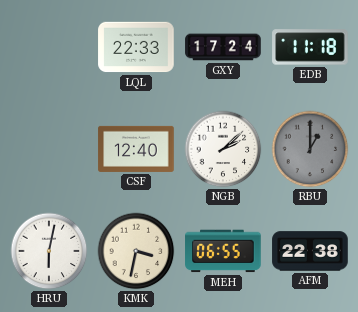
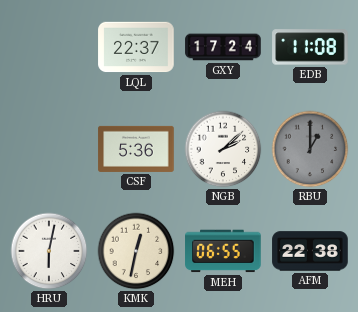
LQL: 22:33 -> 22:37
EDB: 11:18 -> 11:08
CSF: 12:40 -> 5:36
KMK: 3:32 -> 12:32
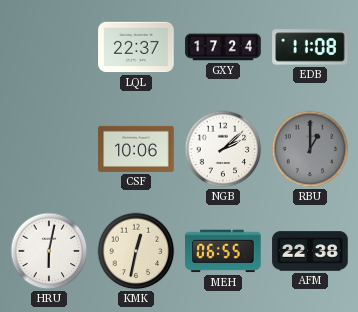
CSF: 5:36 -> 10:06
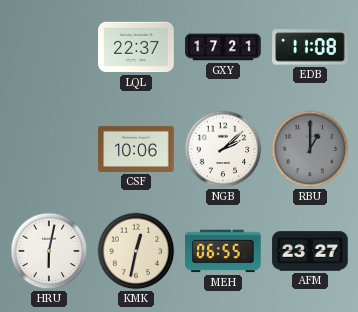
GXY: 17:24 -> 17:21
AFM: 22:38 -> 23:27
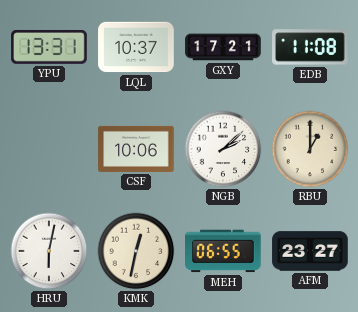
YPU: none -> 13:31
LQL: 22:37 -> 10:37
RBU dial: grey -> cream
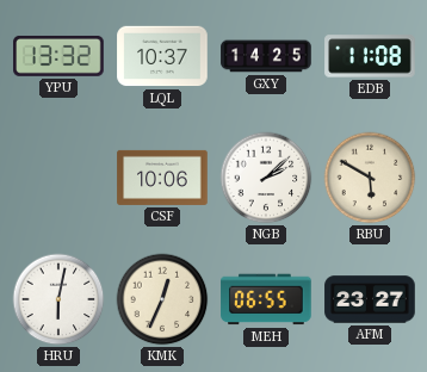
YPU: 13:31 -> 13:32
GXY: 17:21 -> 14:25
RBU: 1:00 -> 5:50
KMK: 12:32 -> 12:34
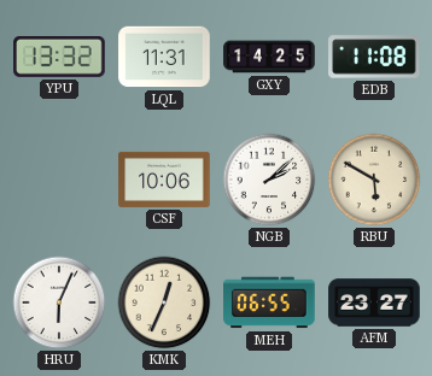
LQL: 10:37 -> 11:31
HRU: 6:02 -> 6:04
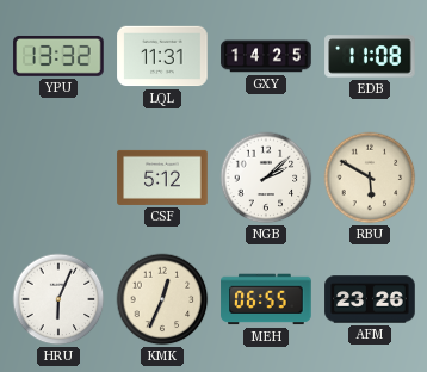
CSF: 10:06 -> 5:12
AFM: 23:27 -> 23:26
